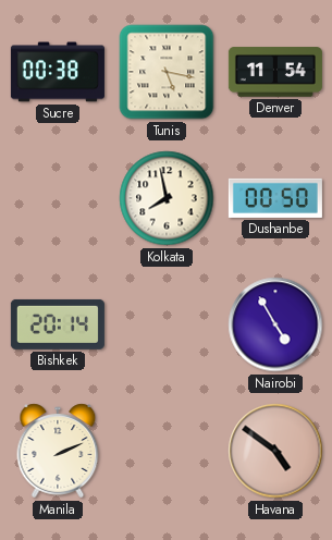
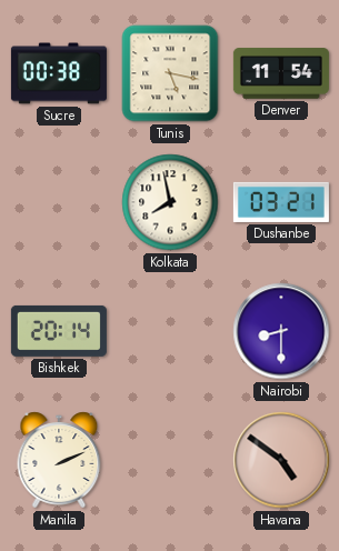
Dushanbe: 00:50 -> 03:21
Nairobi: 4:55 -> 8:30
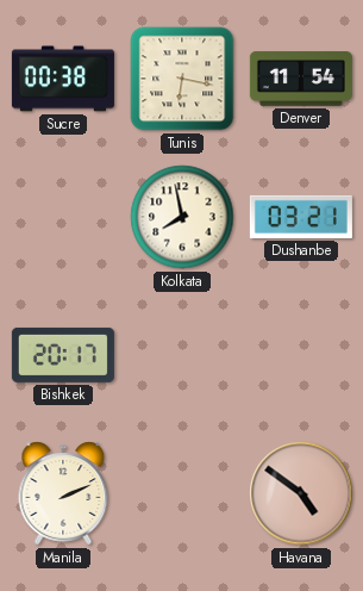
Tunis: 5:17 -> 6:17
Bishkek: 20:14 -> 20:17
Nairobi: 8:30 -> none
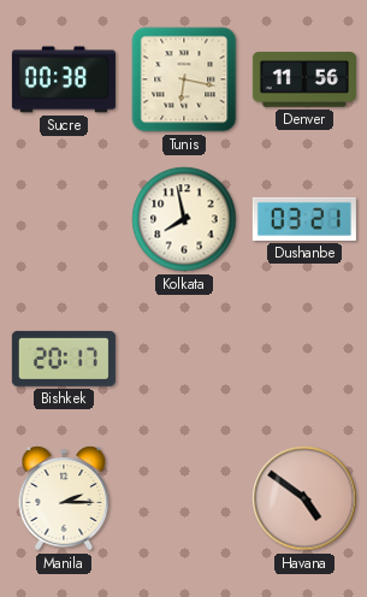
Denver: 11:54 -> 11:56
Manila: 2:11 -> 2:15
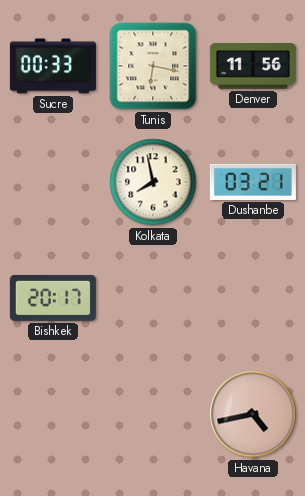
Sucre: 00:38 -> 00:33
Manila: 2:15 -> none
Havana: 4:51 -> 4:43
